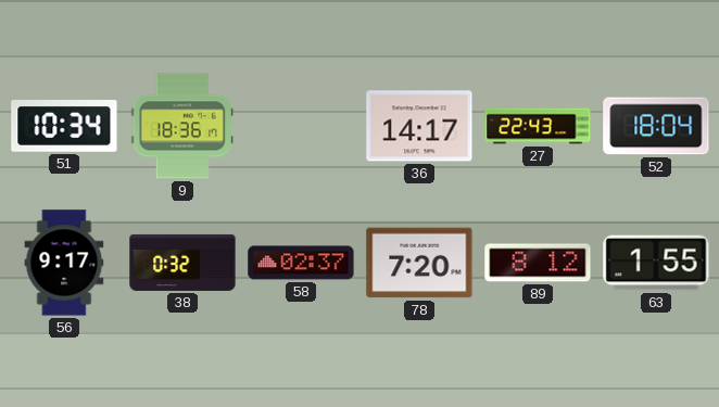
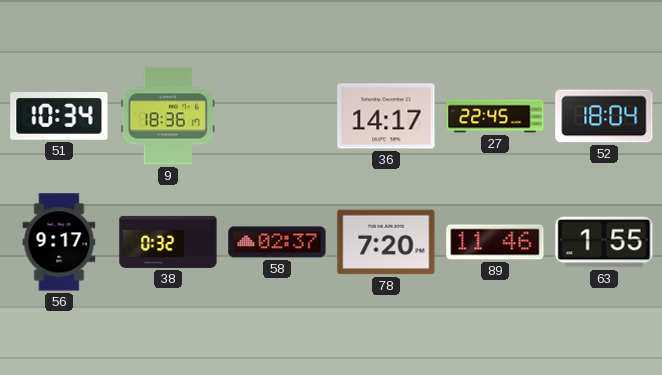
27: 22:43 -> 22:45
89: 8:12 -> 11:46
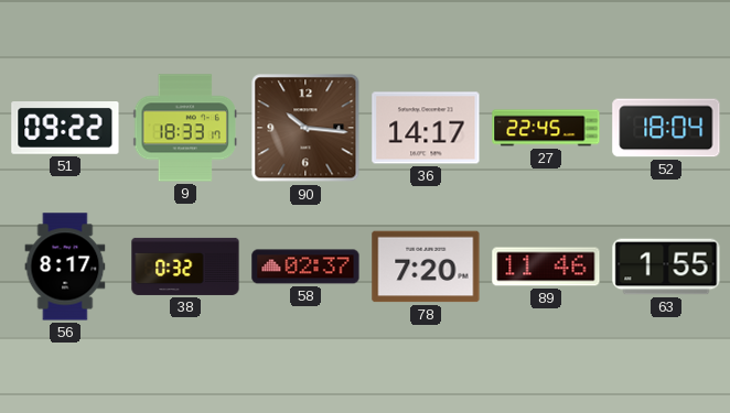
51: 10:34 -> 09:22
9: 18:36 -> 18:33
90: none -> 10:16
56: 9:17 -> 8:17
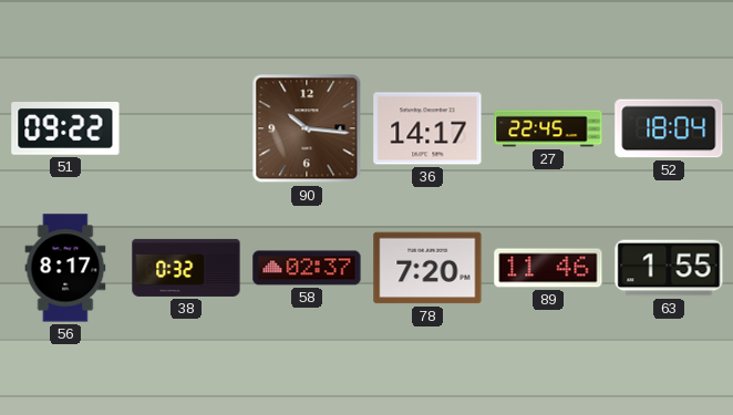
9: 18:33 -> none
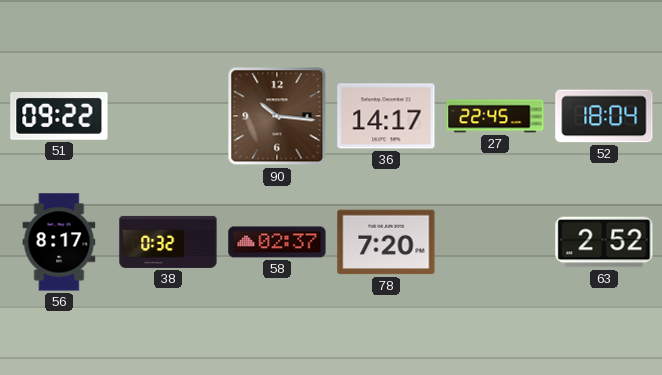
89: 11:46 -> none
63: 1:55 -> 2:52
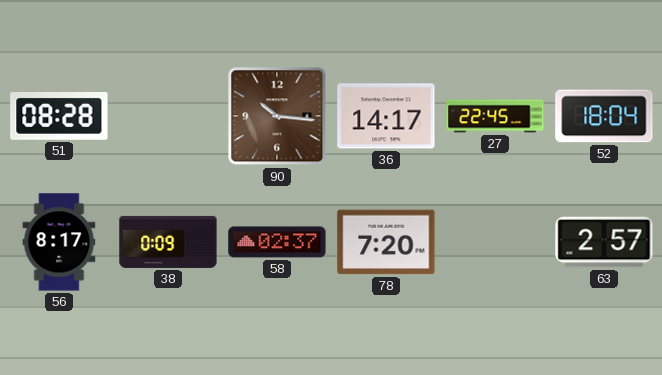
51: 09:22 -> 08:28
38: 0:32 -> 0:09
63: 2:52 -> 2:57
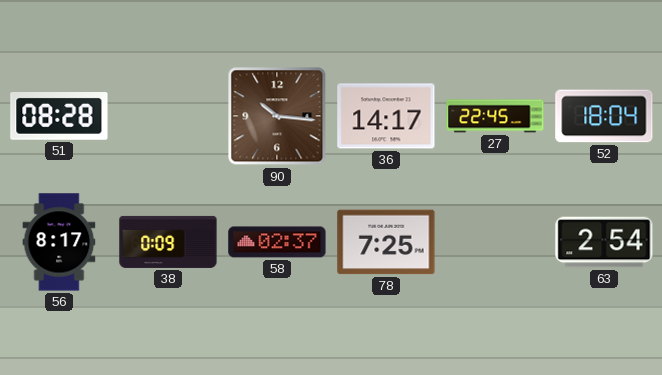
78: 7:20 -> 7:25
63: 2:57 -> 2:54
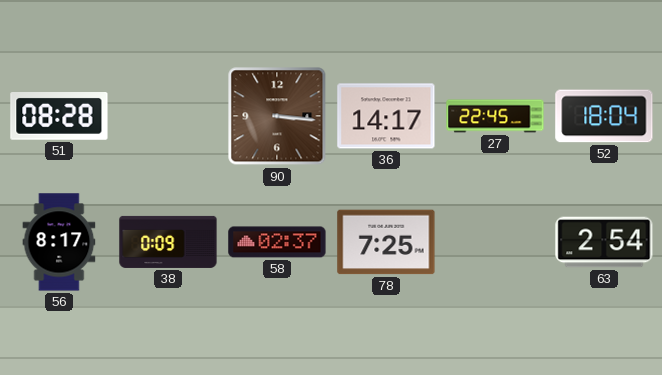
90: 10:16 -> 3:16
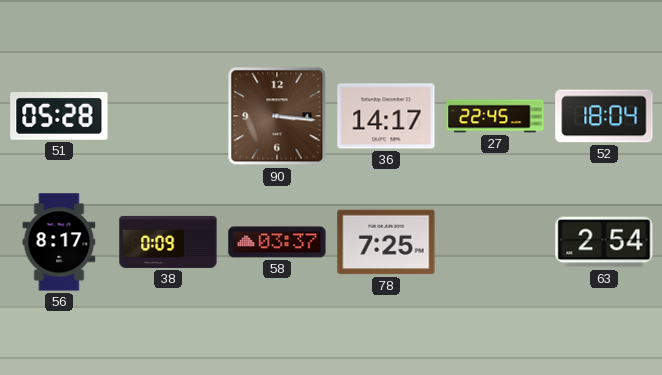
51: 08:28 -> 05:28
58: 02:37 -> 03:37
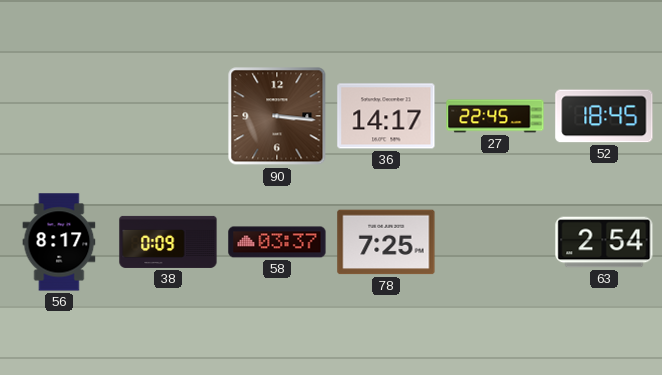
51: 05:28 -> none
52: 18:04 -> 18:45
